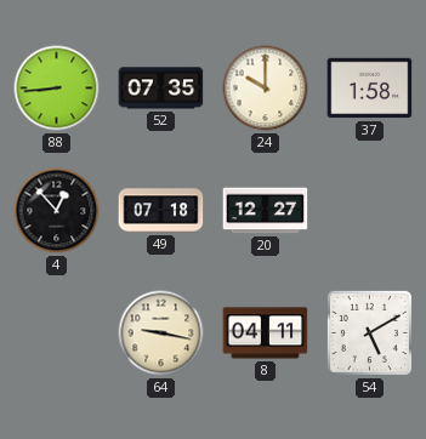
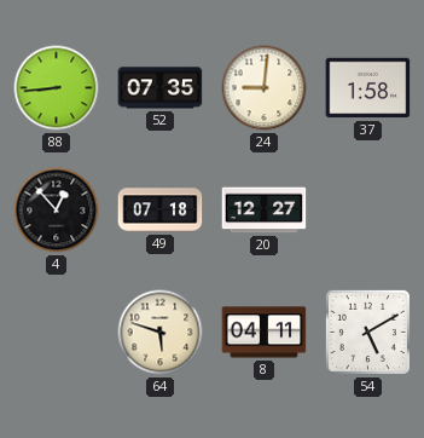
24: 10:00 -> 9:01
64: 9:17 -> 5:48
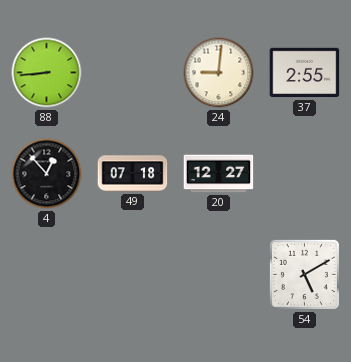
52: 07:35 -> none
37: 1:58 -> 2:55
64: 5:48 -> none
8: 04:11 -> none
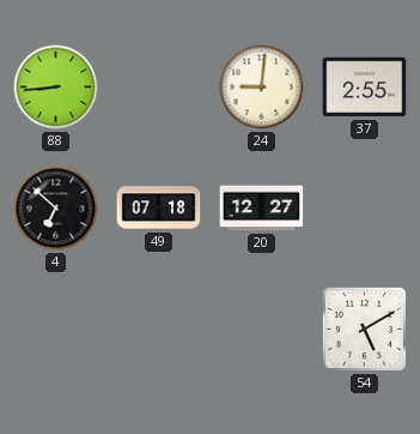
4: 12:53 -> 6:52
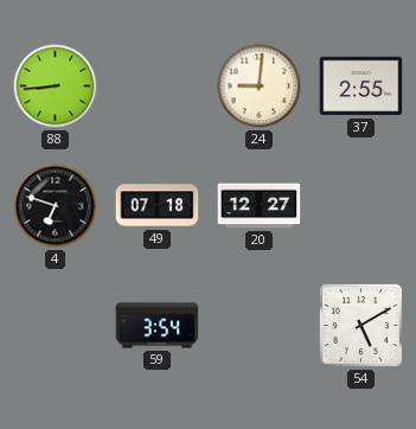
4: 6:52 -> 6:48
59: none -> 3:54
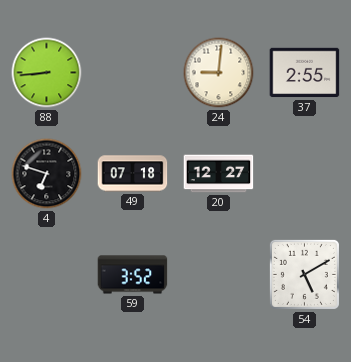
59: 3:54 -> 3:52
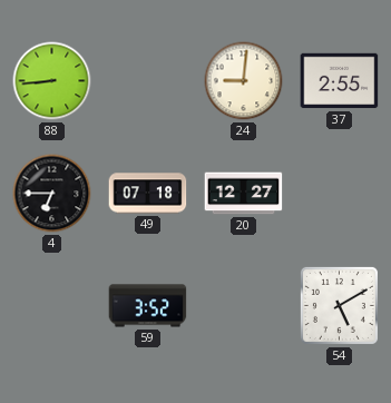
4: 6:48 -> 6:45
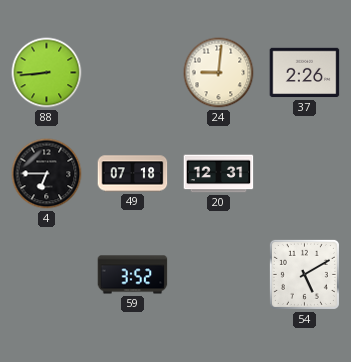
37: 2:55 -> 2:26
20: 12:27 -> 12:31
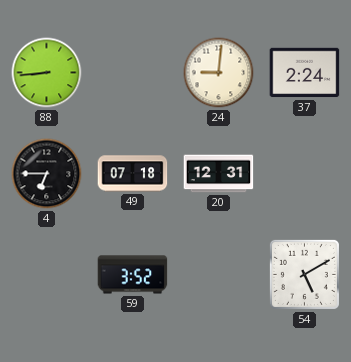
37: 2:26 -> 2:24
